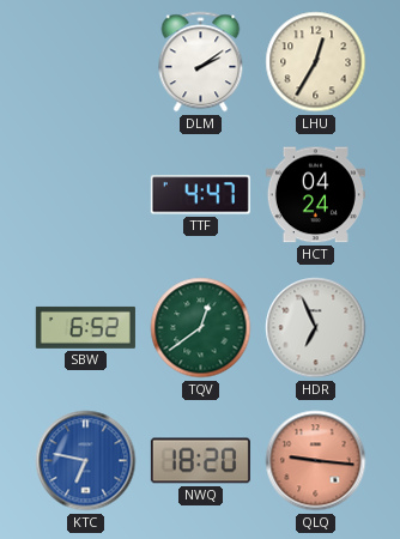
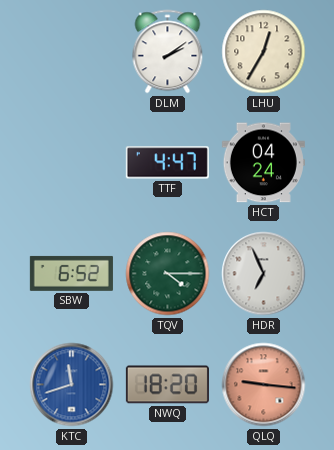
TQV: 12:39 -> 4:15
KTC: 6:47 -> 11:42
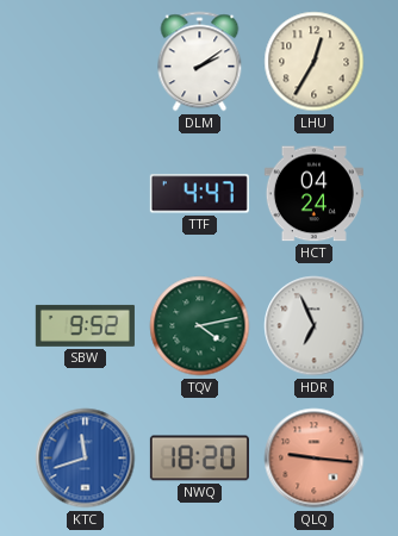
SBW: 6:52 -> 9:52
TQV: 4:15 -> 4:13
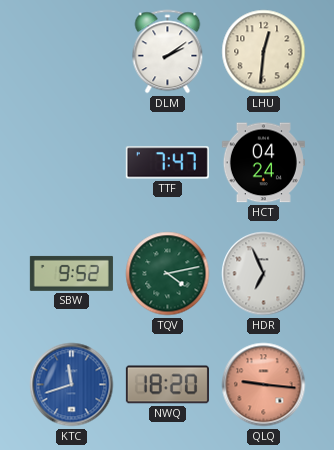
LHU: 12:35 -> 12:31
TTF: 4:47 -> 7:47
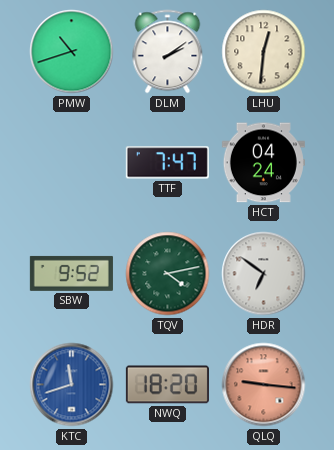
PMW: none -> 10:42
HDR: 6:56 -> 6:51
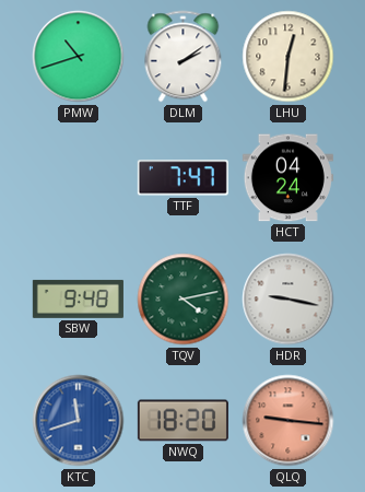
SBW: 9:52 -> 9:48
HDR: 6:51 -> 9:17
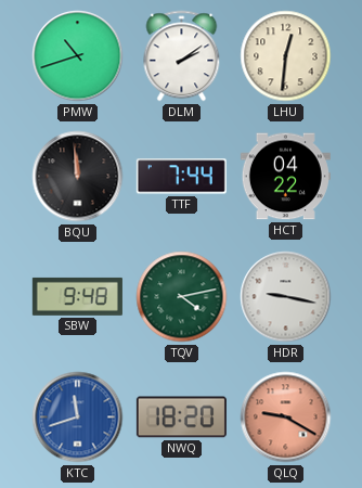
BQU: none -> 11:59
TTF: 7:47 -> 7:44
HCT: 04:24 -> 04:22
QLQ: 9:16 -> 9:20
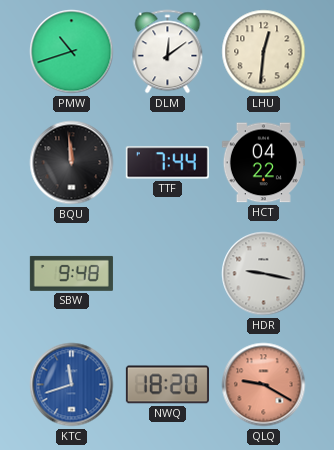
DLM: 2:09 -> 12:09
TQV: 4:13 -> none
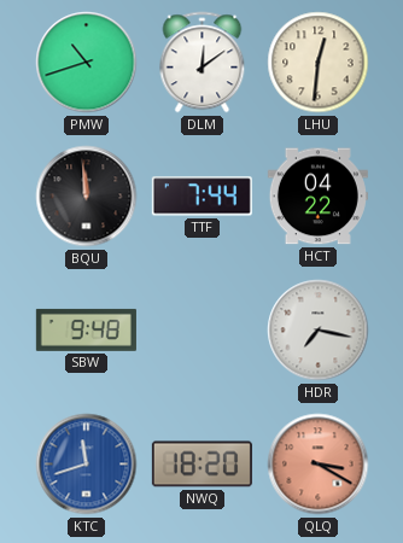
HDR: 9:17 -> 7:17
QLQ: 9:20 -> 3:20
